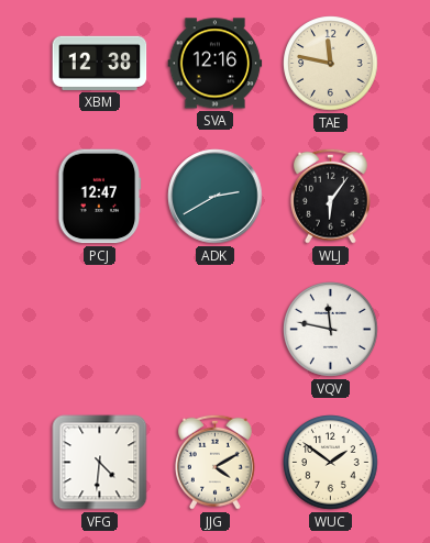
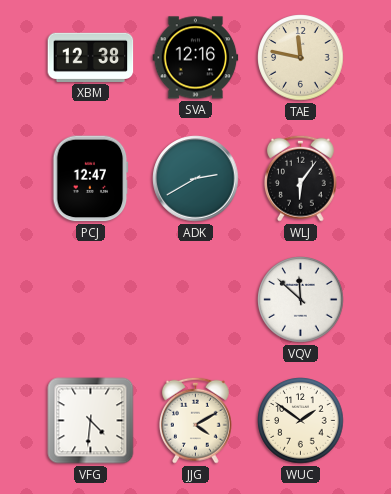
VQV: 11:47 -> 11:52
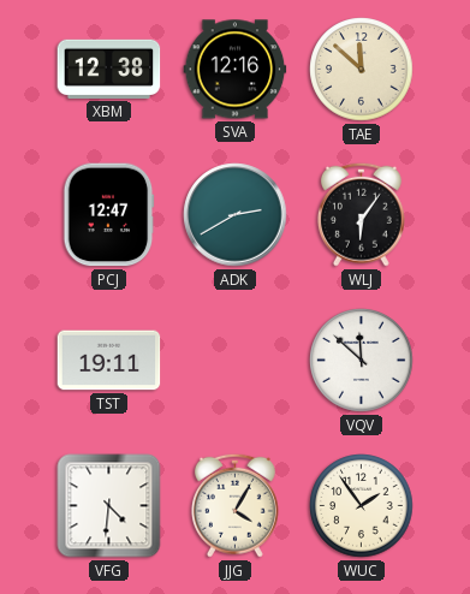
TAE: 11:47 -> 11:52
TST: none -> 19:11
JJG: 4:10 -> 4:05
WUC: 1:51 -> 1:54
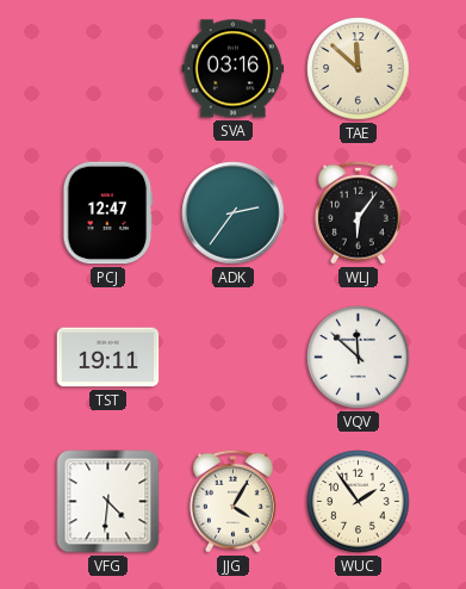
XBM: 12:38 -> none
SVA: 12:16 -> 03:16
ADK: 2:40 -> 2:36
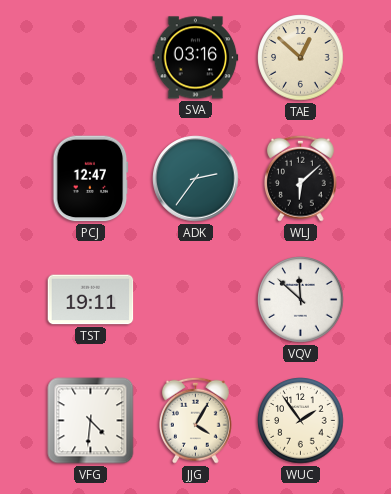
TAE: 11:52 -> 12:52
WLJ: 6:06 -> 6:08
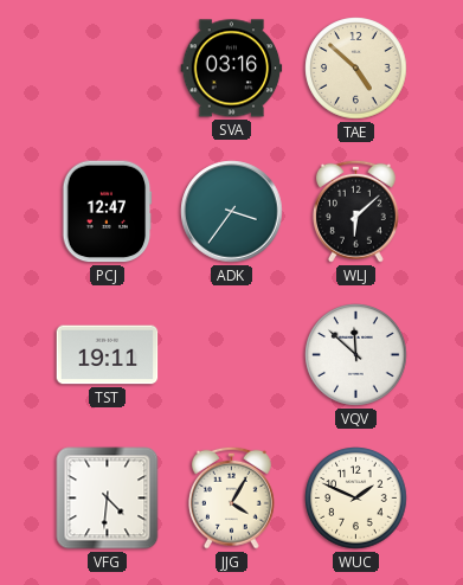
TAE: 12:52 -> 4:52
ADK: 2:36 -> 3:36
WUC: 1:54 -> 1:49
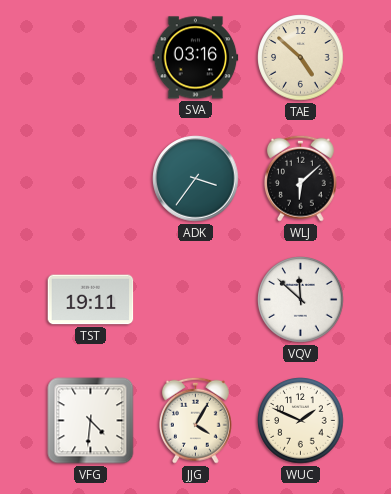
PCJ: 12:47 -> none
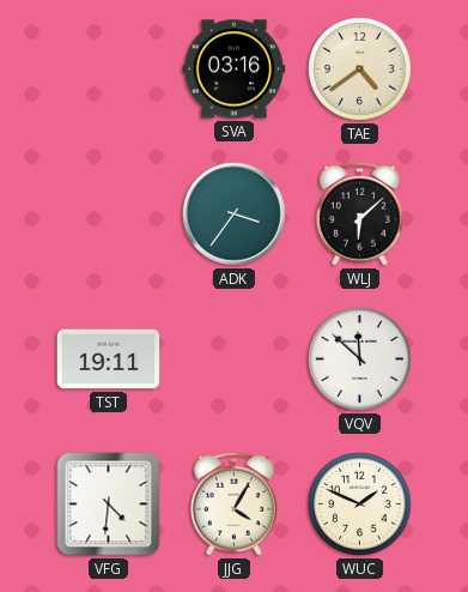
TAE: 4:52 -> 4:39
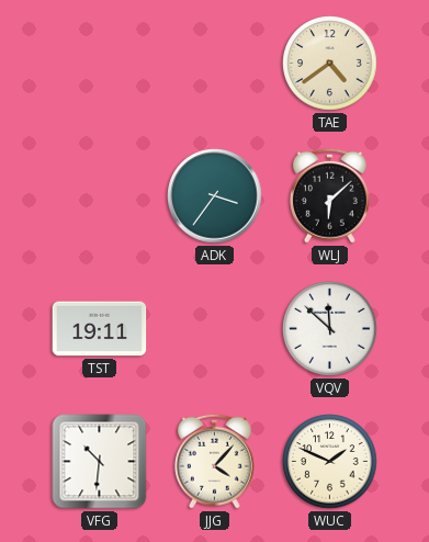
SVA: 03:16 -> none
VFG: 4:31 -> 10:31
JJG: 4:05 -> 4:07
